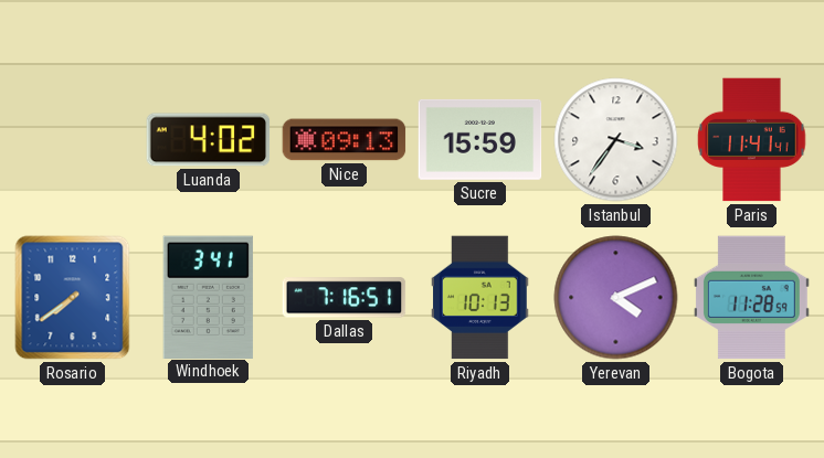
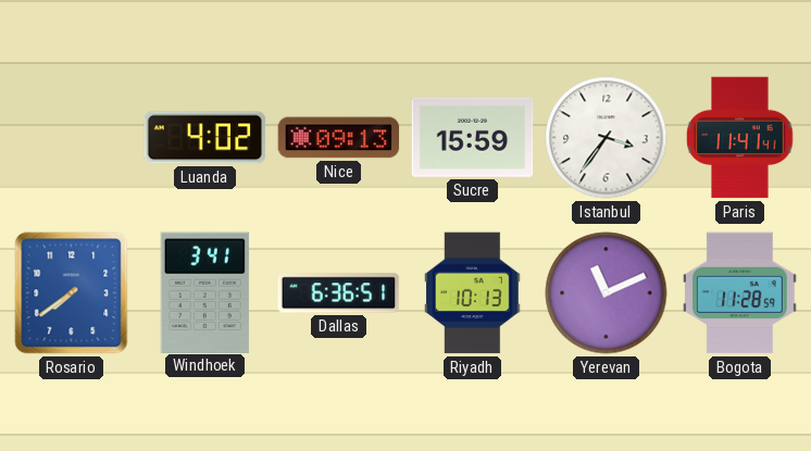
Dallas: 7:16 -> 6:36
Yerevan: 4:11 -> 11:11
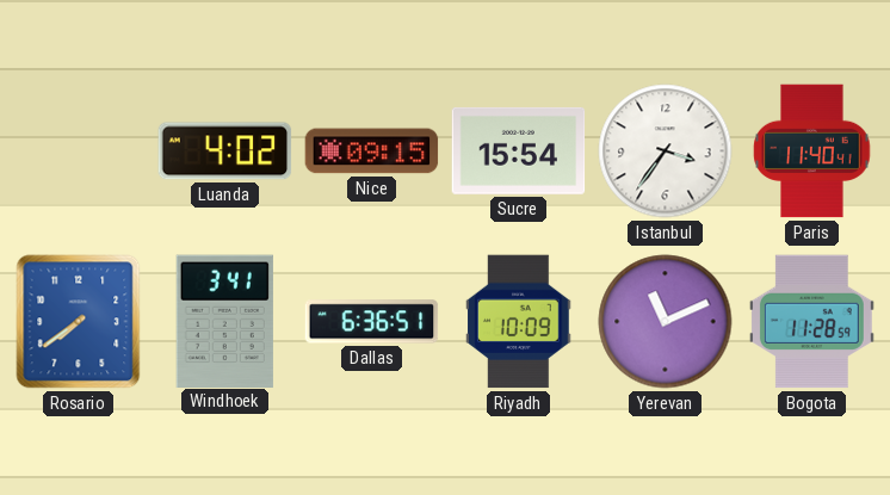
Nice: 09:13 -> 09:15
Sucre: 15:59 -> 15:54
Paris: 11:41 -> 11:40
Riyadh: 10:13 -> 10:09
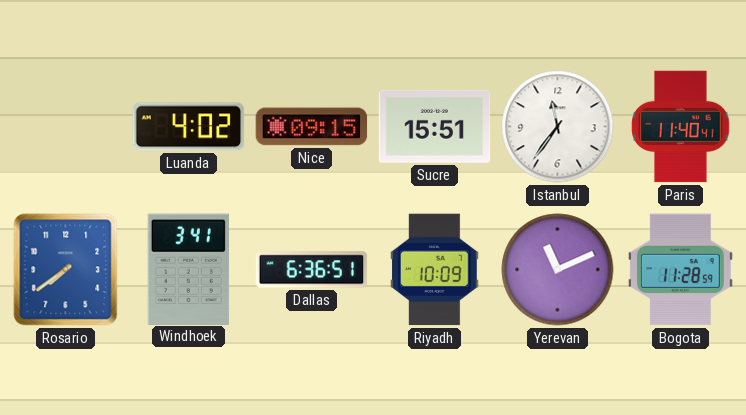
Sucre: 15:54 -> 15:51
Istanbul: 3:36 -> 11:36
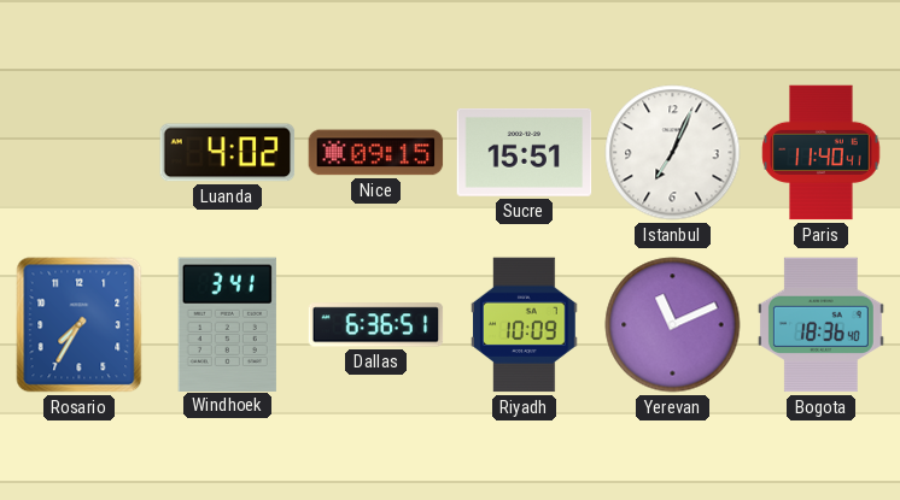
Istanbul: 11:36 -> 7:04
Rosario: 7:39 -> 7:35
Bogota: 11:28 -> 18:36
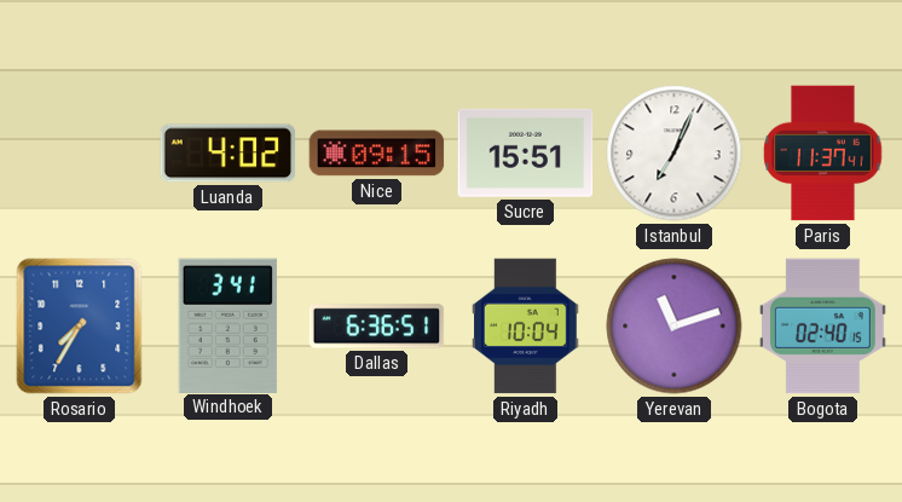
Paris: 11:40 -> 11:37
Riyadh: 10:09 -> 10:04
Yerevan: 11:11 -> 11:12
Bogota: 18:36 -> 02:40
